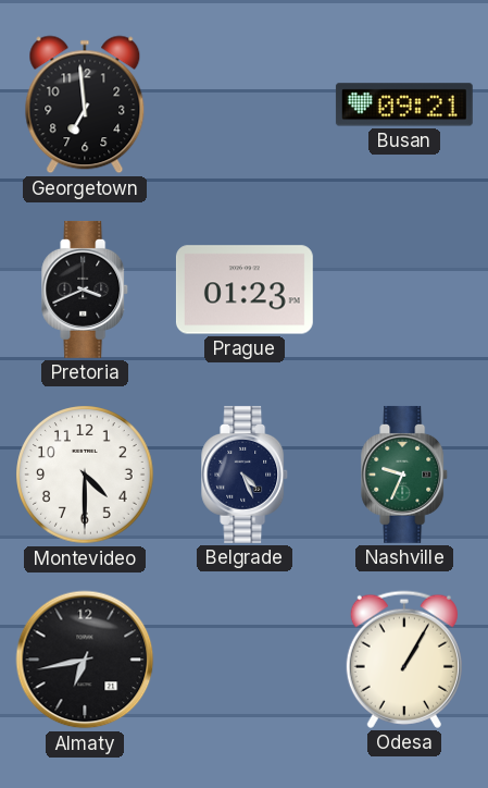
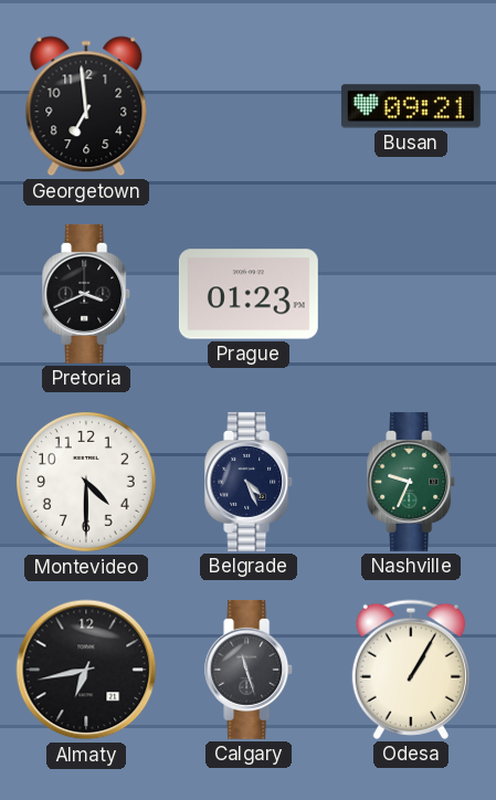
Calgary: none -> 11:27
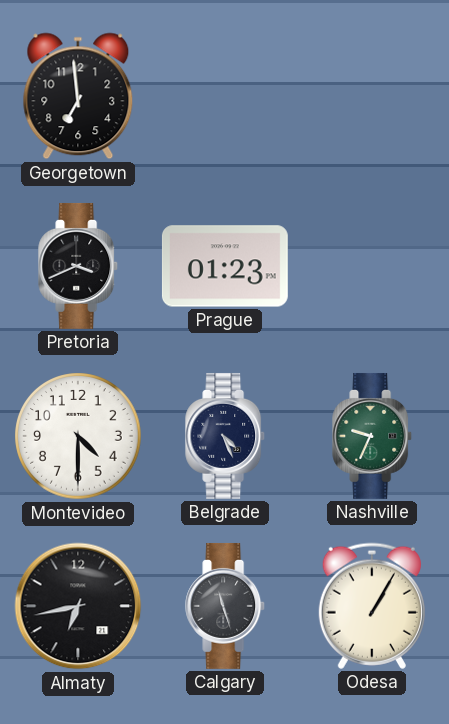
Busan: 09:21 -> none
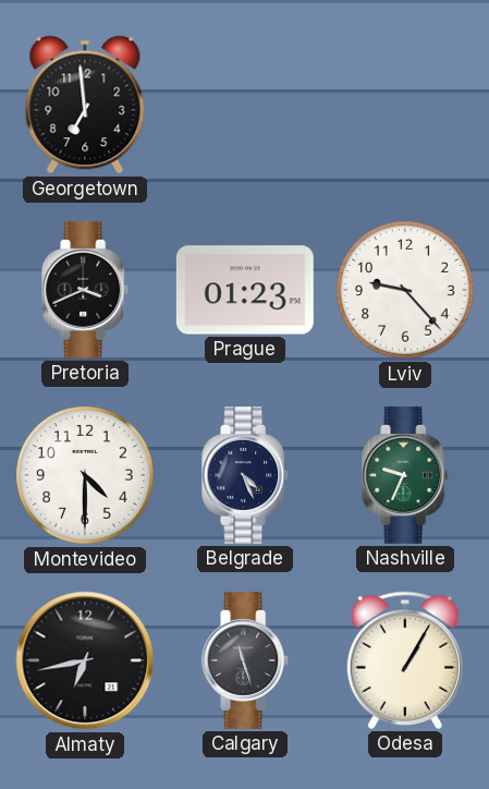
Lviv: none -> 9:23
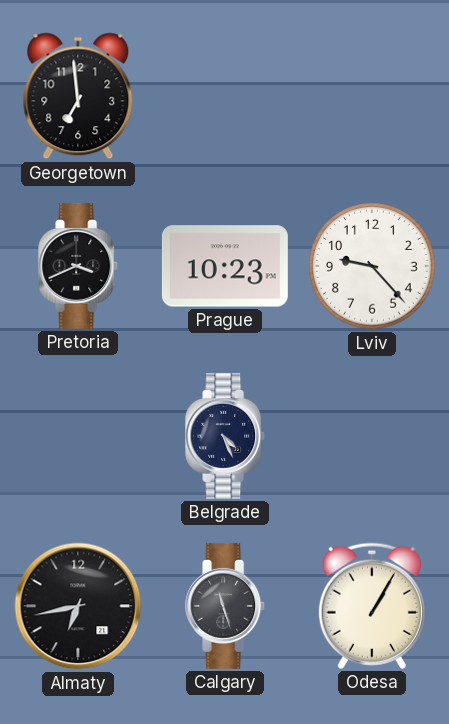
Prague: 01:23 -> 10:23
Montevideo: 4:30 -> none
Nashville: 9:34 -> none
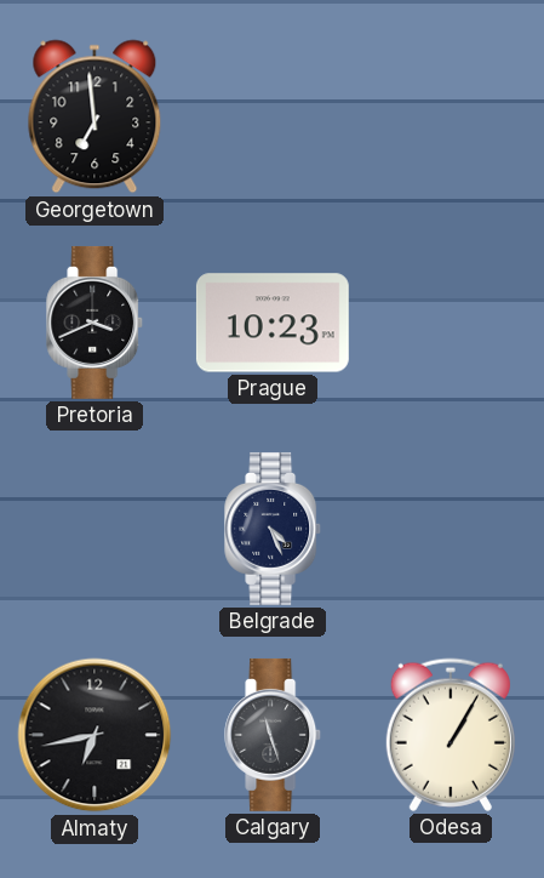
Lviv: 9:23 -> none
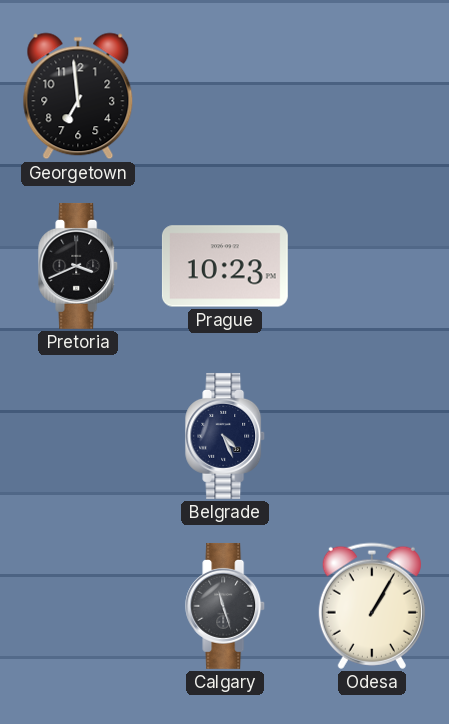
Almaty: 6:43 -> none
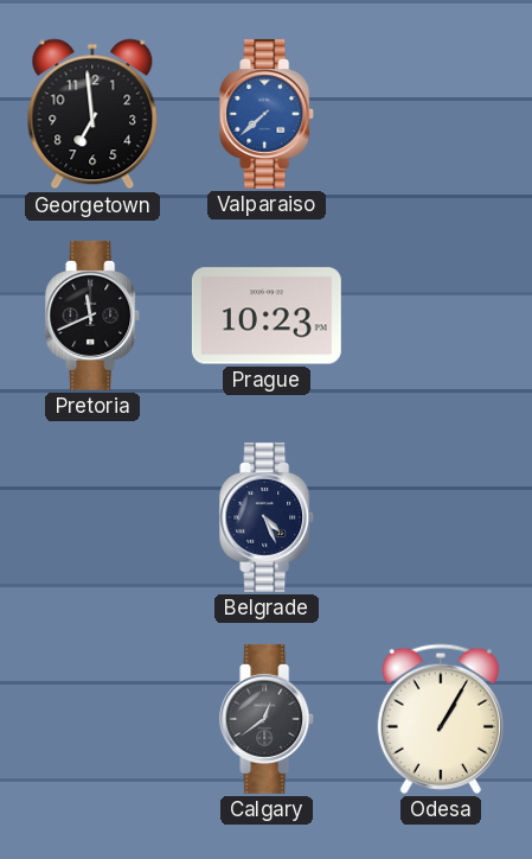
Valparaiso: none -> 7:38
Pretoria: 3:41 -> 11:41
Calgary: 11:27 -> 12:39
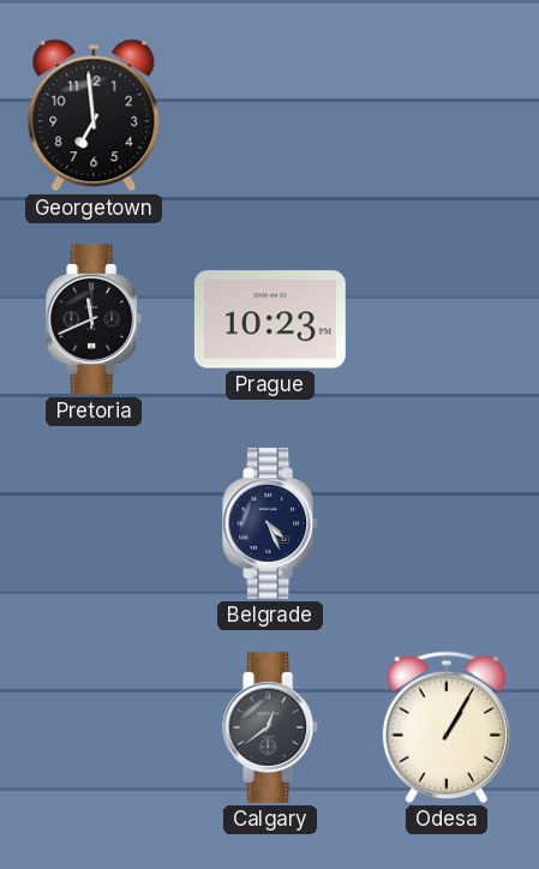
Valparaiso: 7:38 -> none
